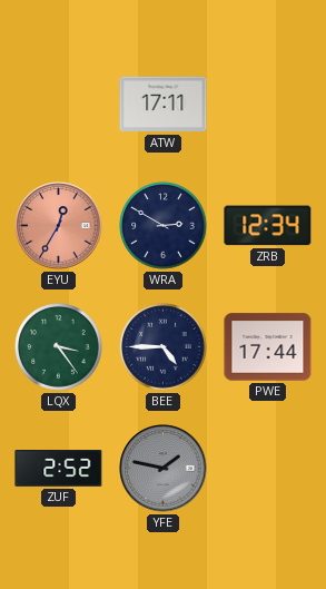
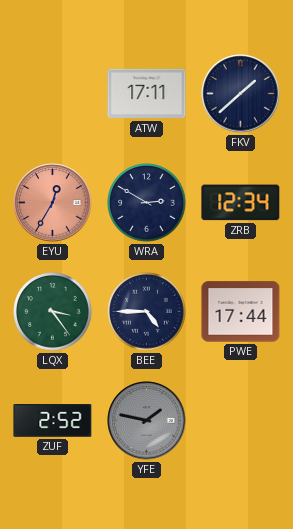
FKV: none -> 1:38
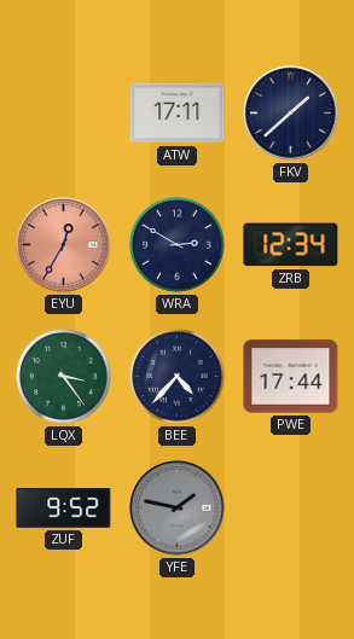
BEE: 4:45 -> 4:37
ZUF: 2:52 -> 9:52
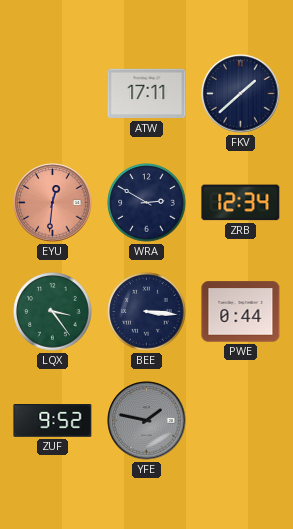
EYU: 12:35 -> 12:31
BEE: 4:37 -> 3:16
PWE: 17:44 -> 0:44
